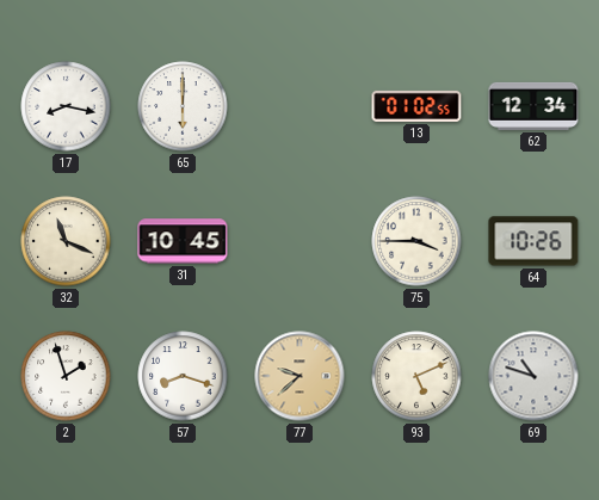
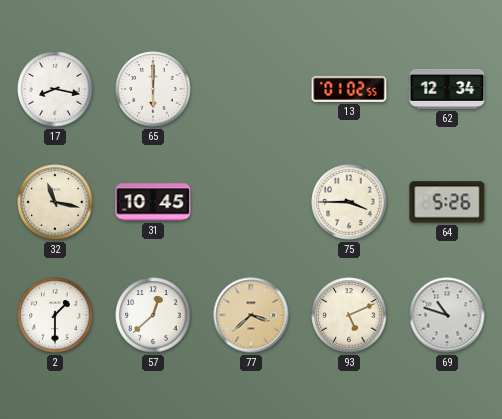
32: 11:19 -> 11:17
64: 10:26 -> 5:26
2: 1:57 -> 1:30
57: 8:18 -> 12:38
77: 9:38 -> 3:38
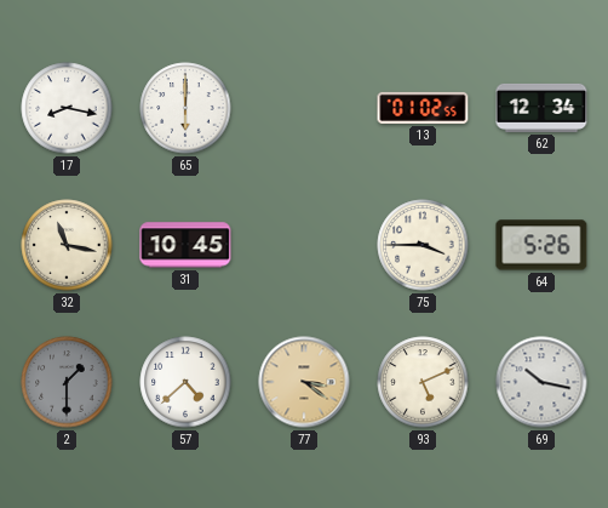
2 dial: white -> grey
57: 12:38 -> 4:38
77: 3:38 -> 3:21
69: 10:48 -> 10:17
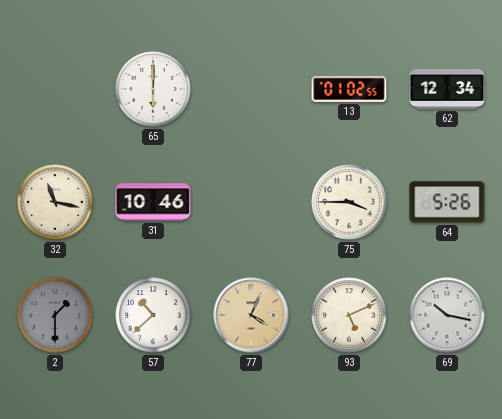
17: 8:17 -> none
31: 10:45 -> 10:46
57: 4:38 -> 10:38
77: 3:21 -> 4:04
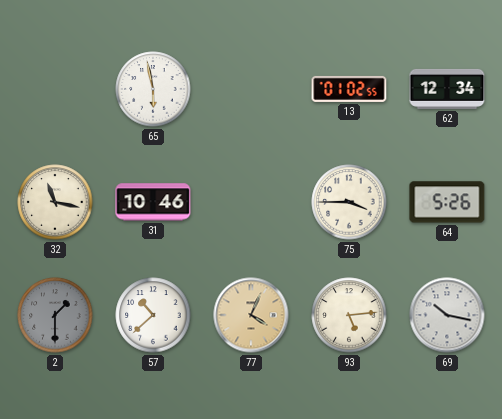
65: 6:00 -> 5:58
93: 5:11 -> 5:14
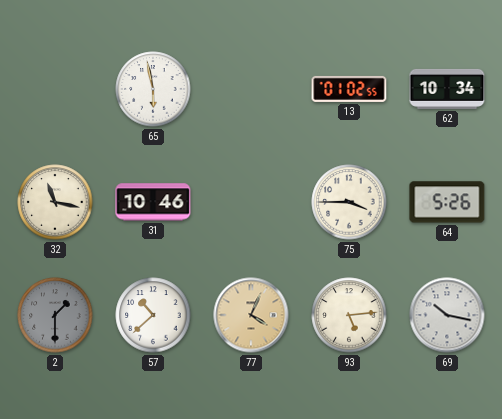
62: 12:34 -> 10:34
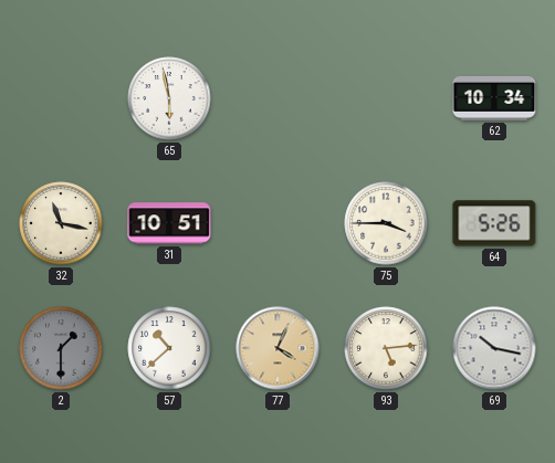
13: 01:02 -> none
31: 10:46 -> 10:51
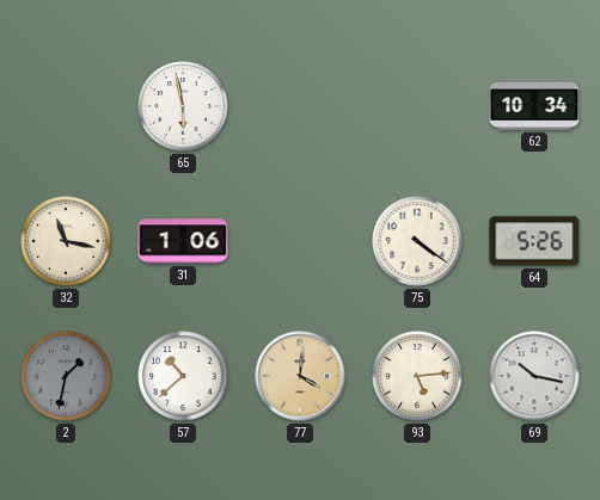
31: 10:51 -> 1:06
75: 3:45 -> 4:21
2: 1:30 -> 1:32
77: 4:04 -> 4:01
